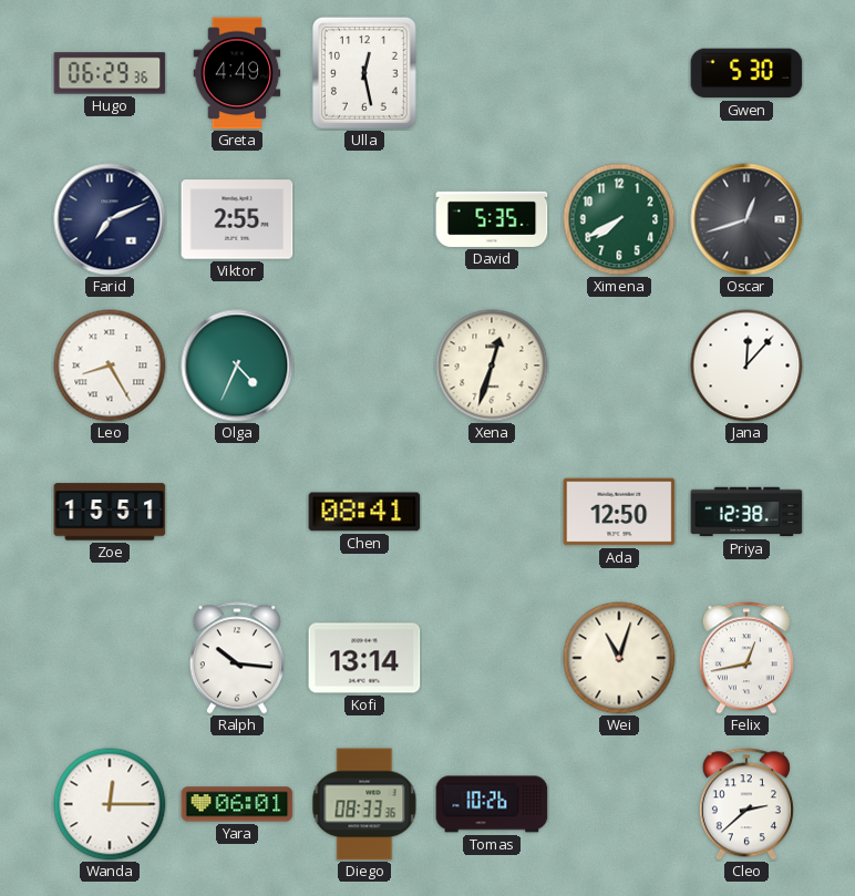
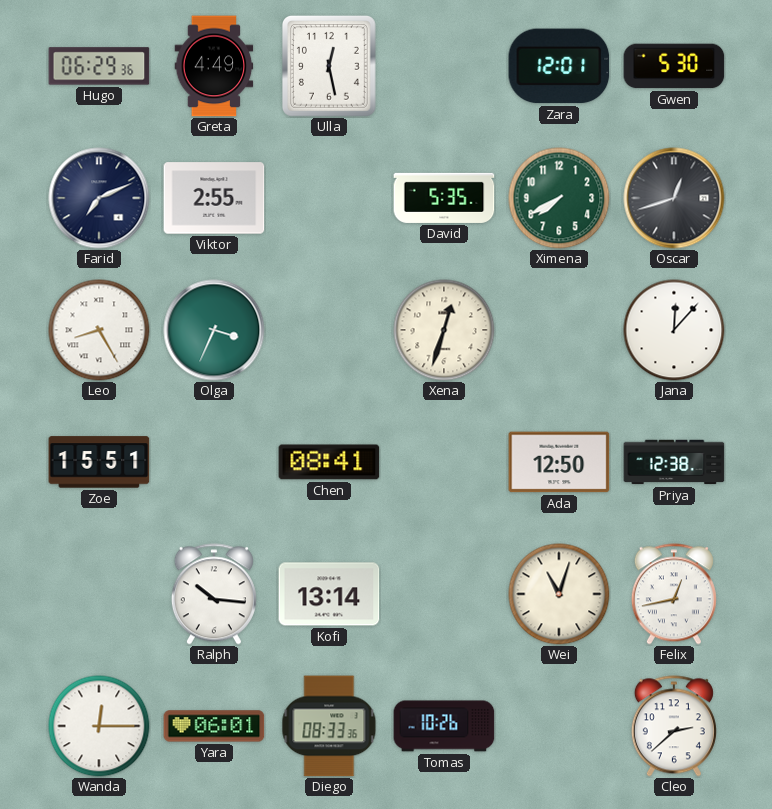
Zara: none -> 12:01
Olga: 4:34 -> 3:34
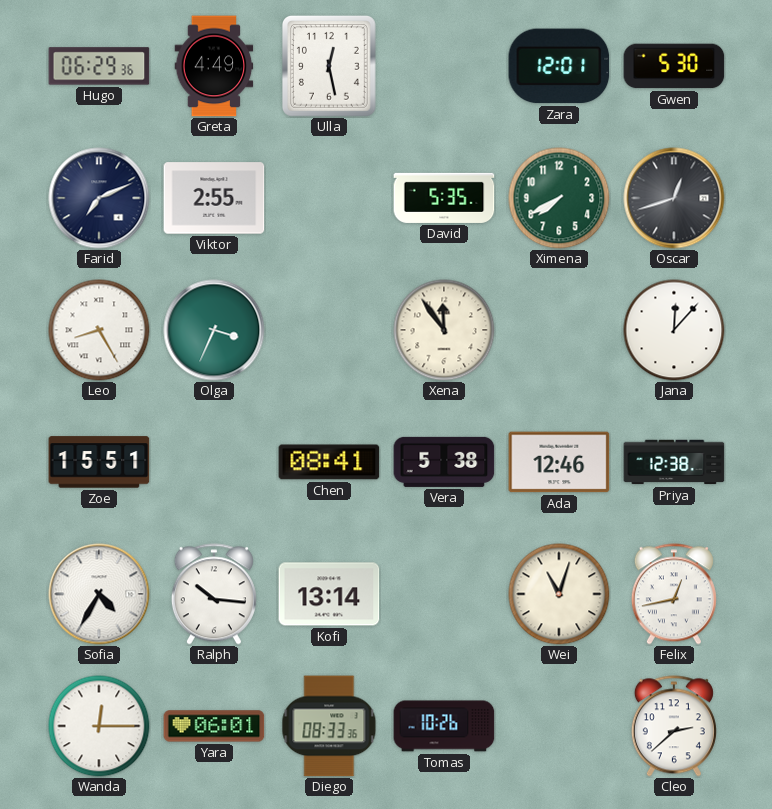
Xena: 12:33 -> 11:54
Vera: none -> 5:38
Ada: 12:50 -> 12:46
Sofia: none -> 4:35
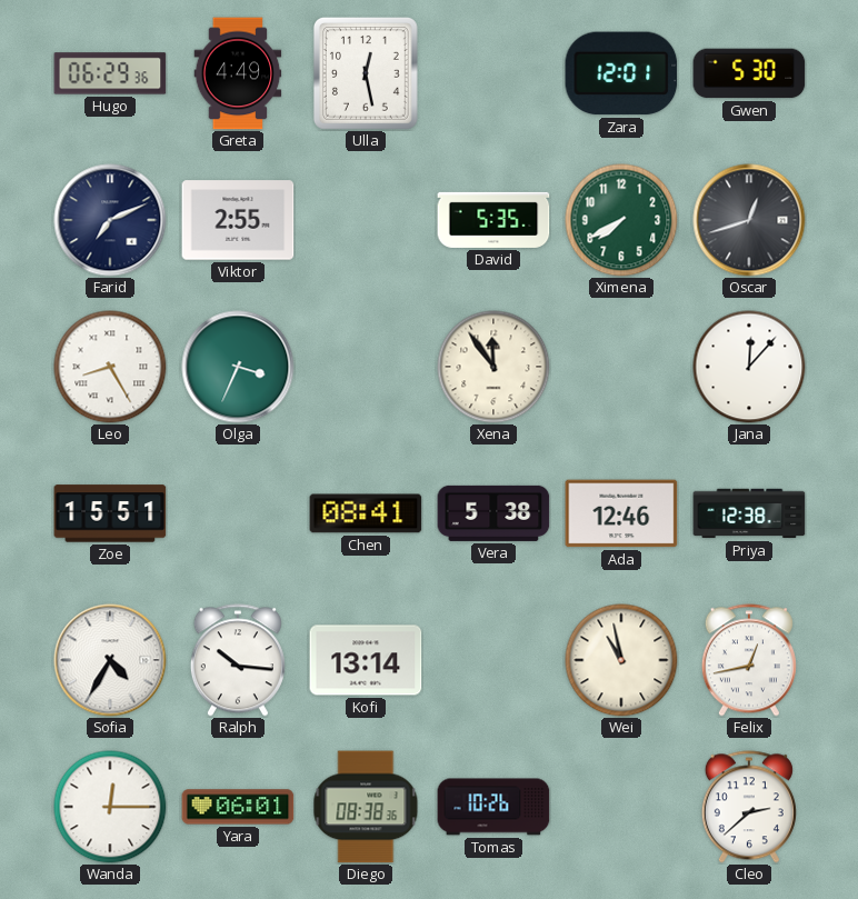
Wei: 11:03 -> 10:58
Diego: 08:33 -> 08:38
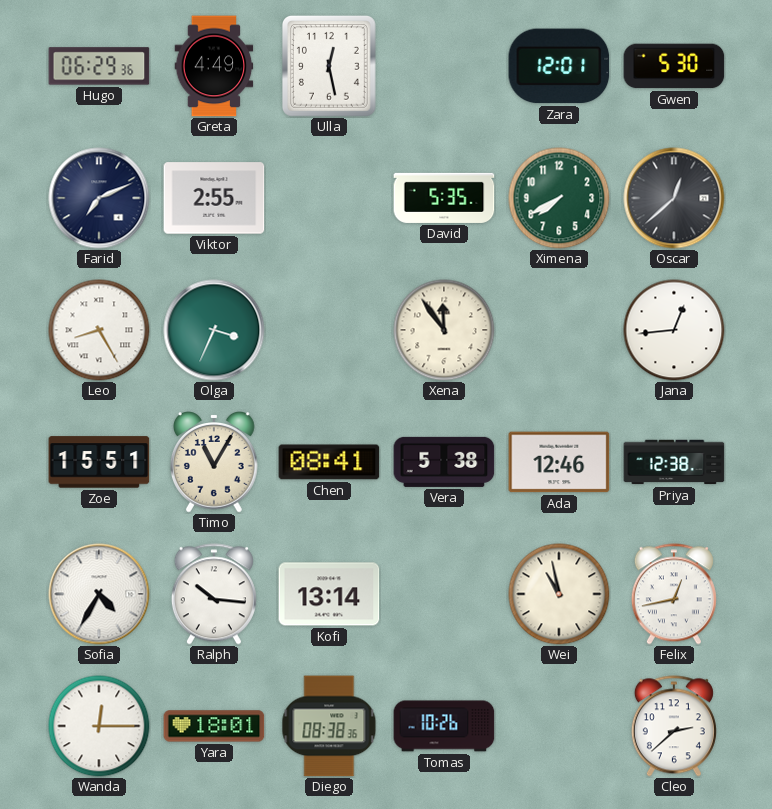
Oscar: 12:42 -> 12:38
Jana: 12:07 -> 12:44
Timo: none -> 11:05
Yara: 06:01 -> 18:01
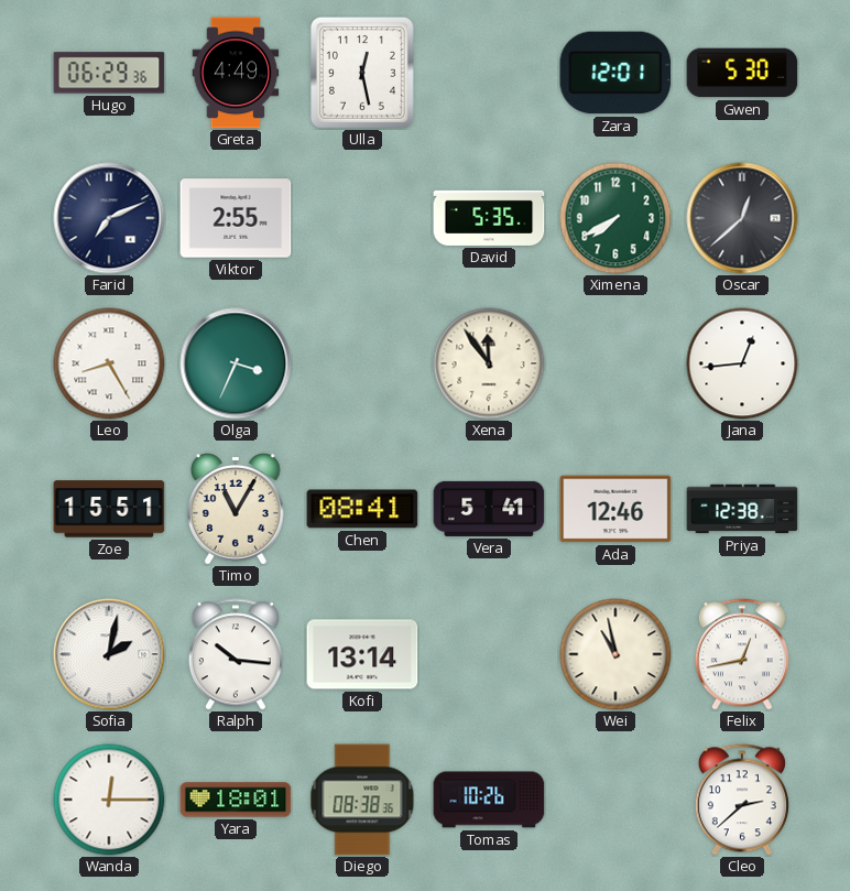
Vera: 5:38 -> 5:41
Sofia: 4:35 -> 2:02
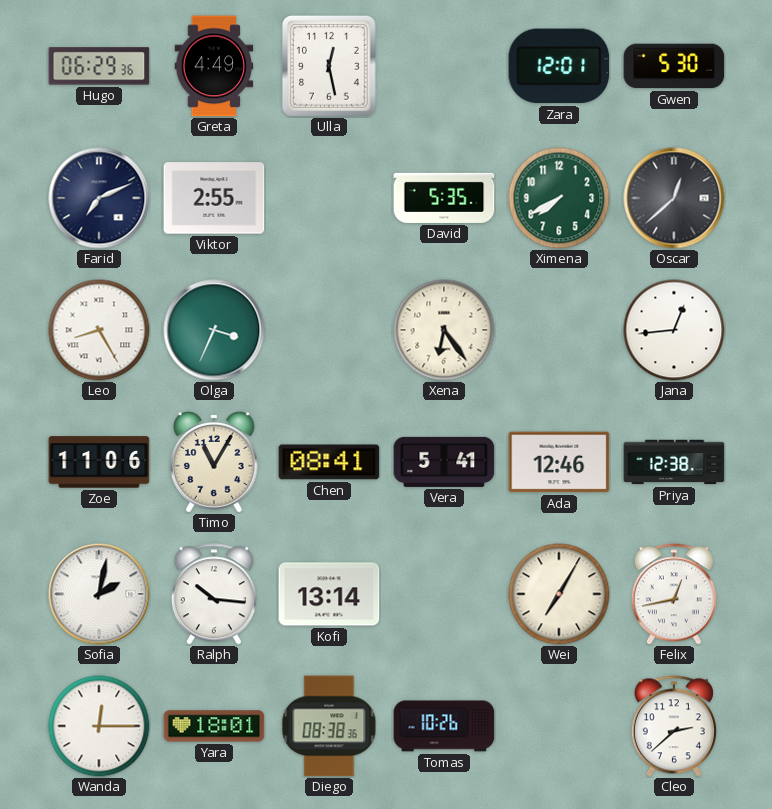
Xena: 11:54 -> 6:24
Zoe: 15:51 -> 11:06
Wei: 10:58 -> 7:05
